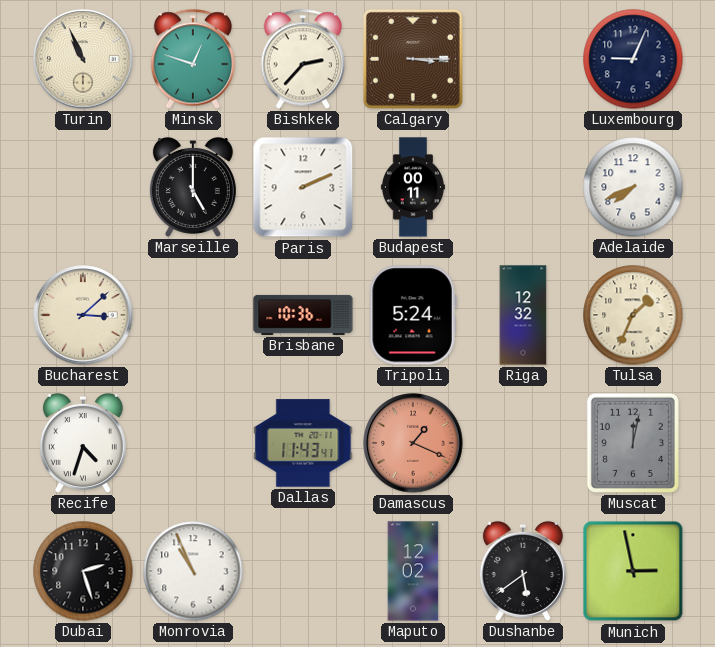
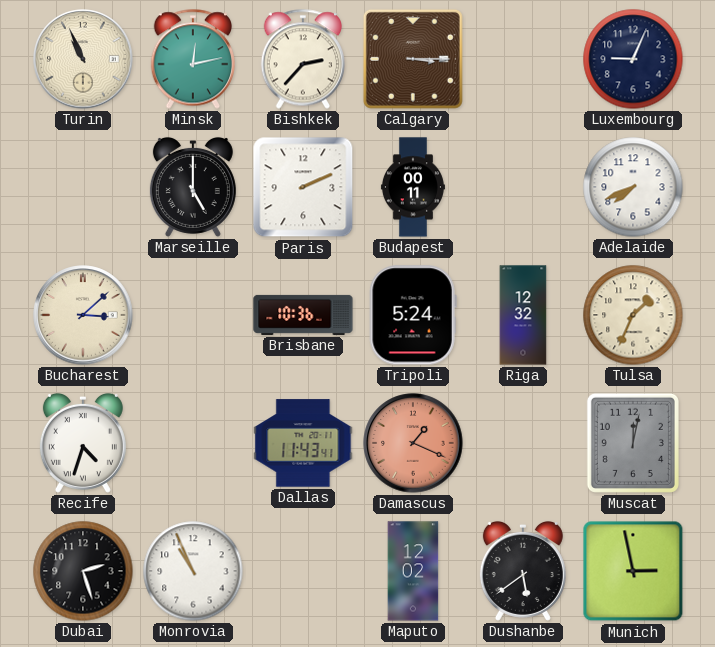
Minsk: 12:48 -> 12:13
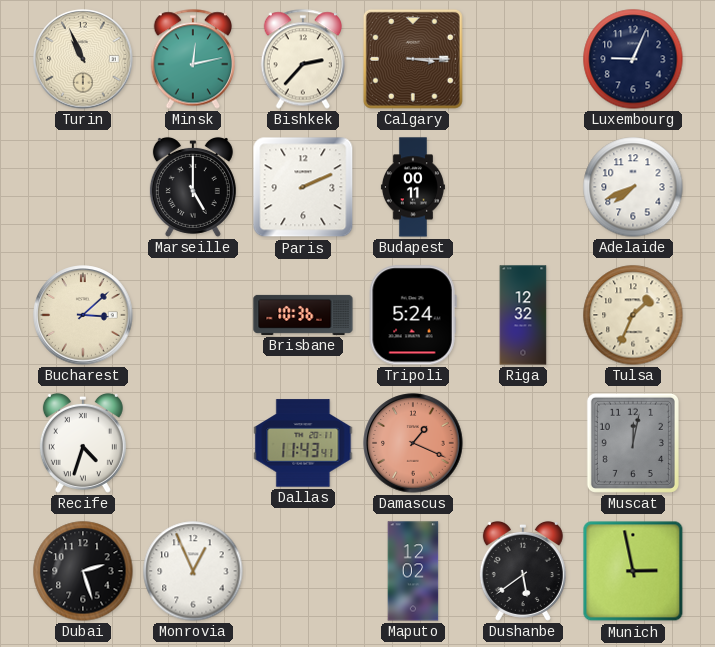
Monrovia: 10:56 -> 12:56
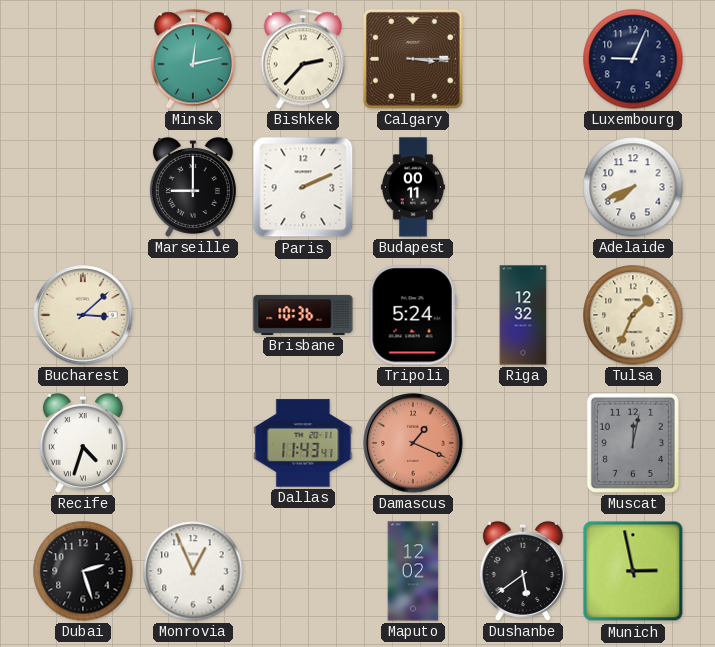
Turin: 10:56 -> none
Marseille: 5:00 -> 9:00
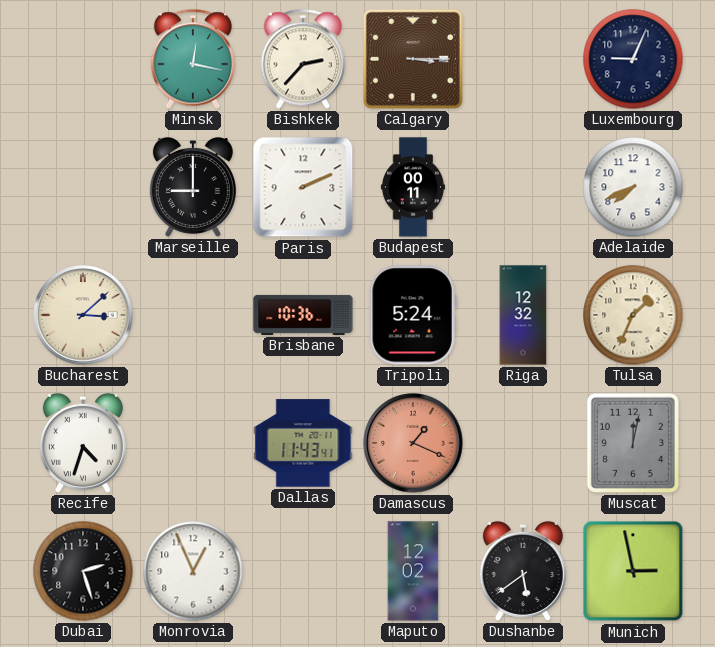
Minsk: 12:13 -> 12:17
